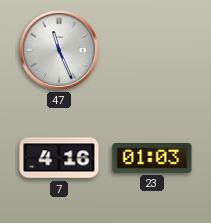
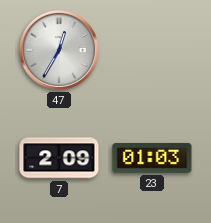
47: 11:26 -> 12:35
7: 4:16 -> 2:09
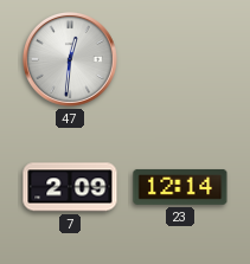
47: 12:35 -> 12:31
23: 01:03 -> 12:14
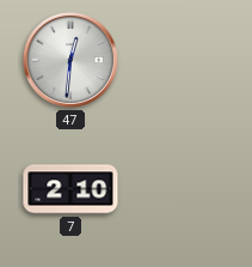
7: 2:09 -> 2:10
23: 12:14 -> none
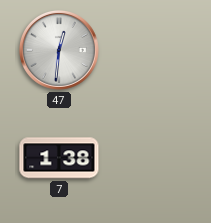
7: 2:10 -> 1:38
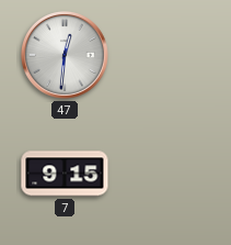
7: 1:38 -> 9:15
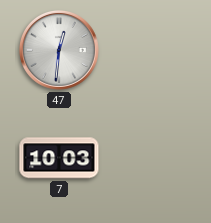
7: 9:15 -> 10:03
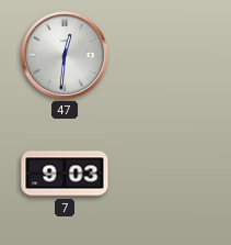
7: 10:03 -> 9:03
